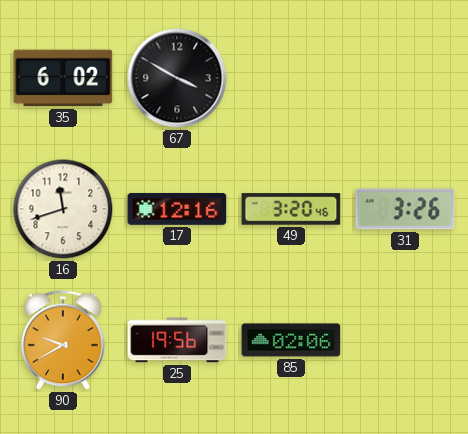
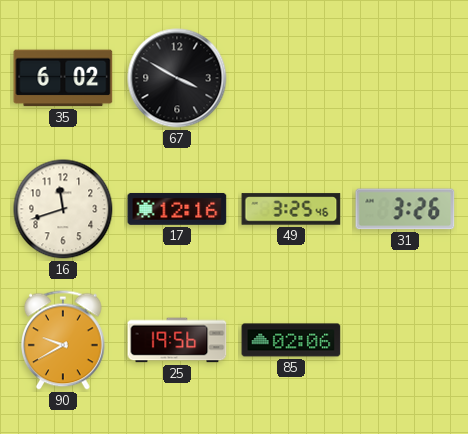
49: 3:20 -> 3:25
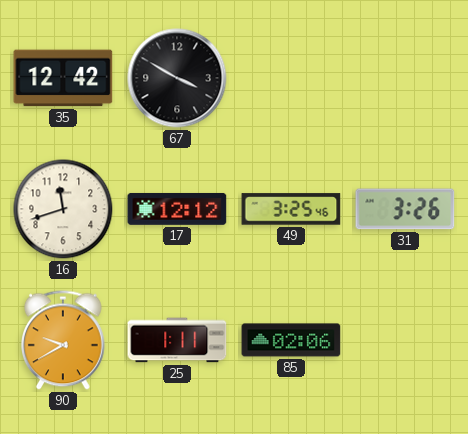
35: 6:02 -> 12:42
17: 12:16 -> 12:12
25: 19:56 -> 1:11
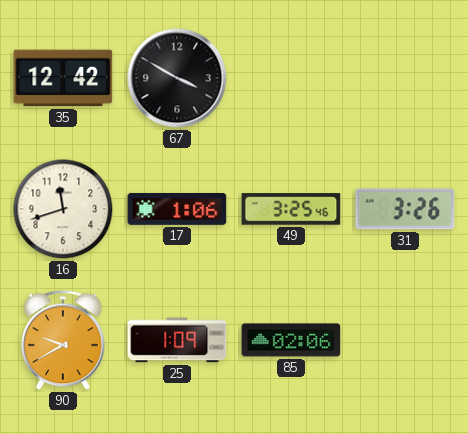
17: 12:12 -> 1:06
25: 1:11 -> 1:09
